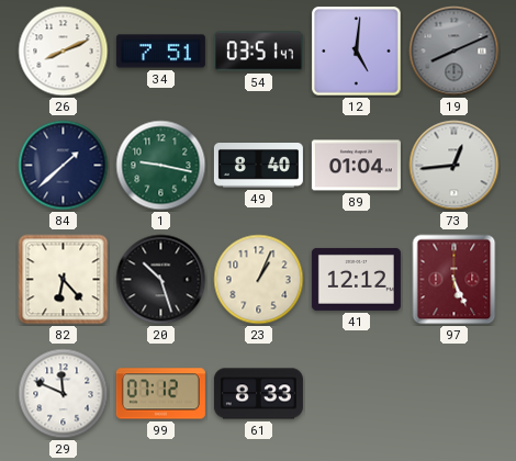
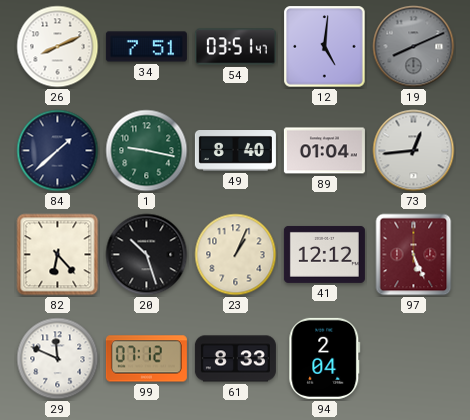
94: none -> 2:04
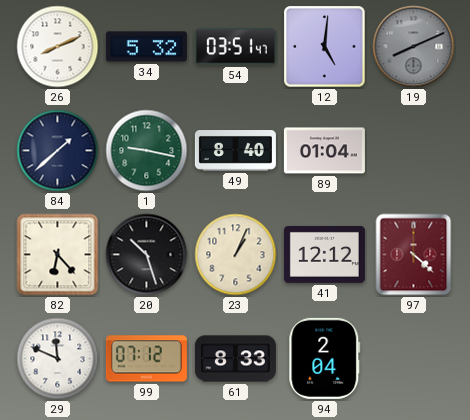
34: 7:51 -> 5:32
73: 12:44 -> none
97: 5:26 -> 4:22
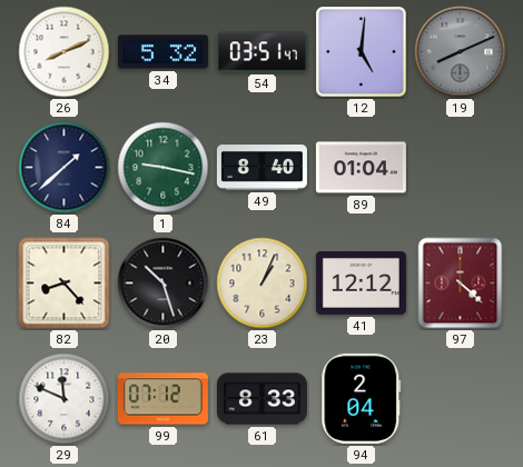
82: 6:23 -> 8:23
